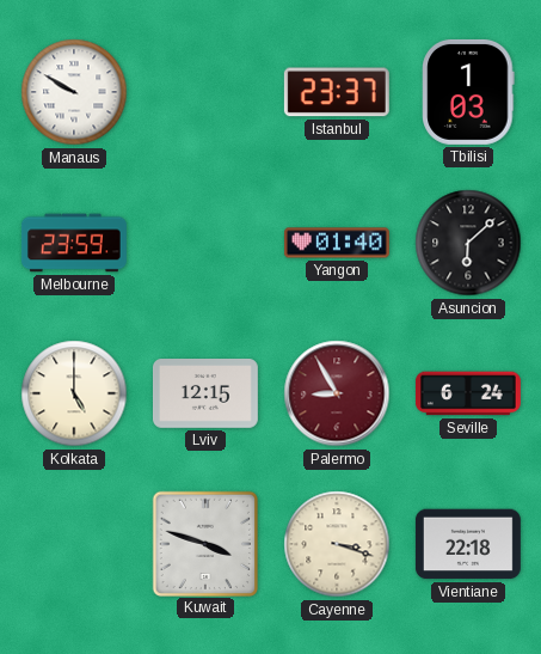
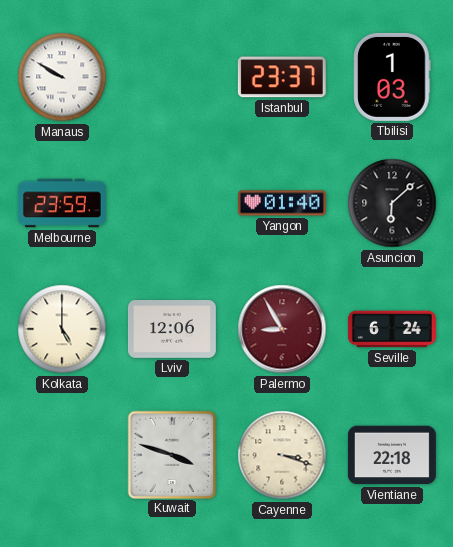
Lviv: 12:15 -> 12:06
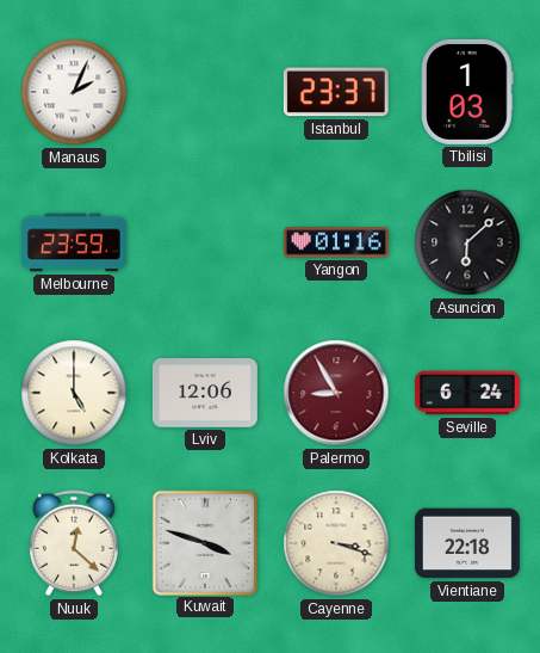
Manaus: 9:50 -> 2:04
Yangon: 01:40 -> 01:16
Nuuk: none -> 12:22
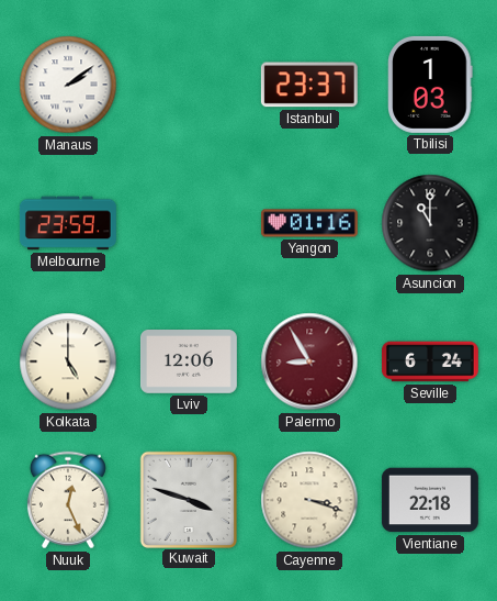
Manaus: 2:04 -> 2:09
Asuncion: 6:08 -> 11:00
Nuuk: 12:22 -> 12:26
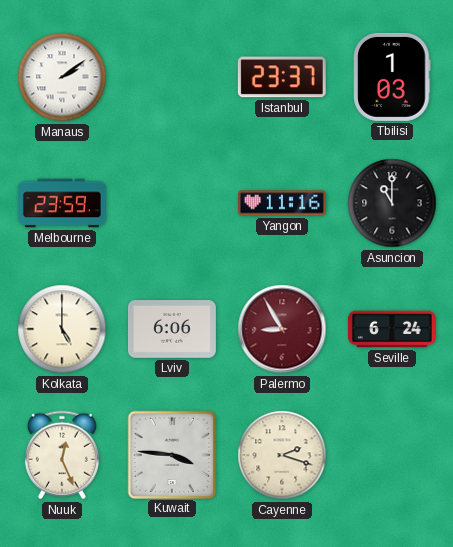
Yangon: 01:16 -> 11:16
Lviv: 12:06 -> 6:06
Kuwait: 3:48 -> 3:46
Cayenne: 3:18 -> 2:18
Vientiane: 22:18 -> none
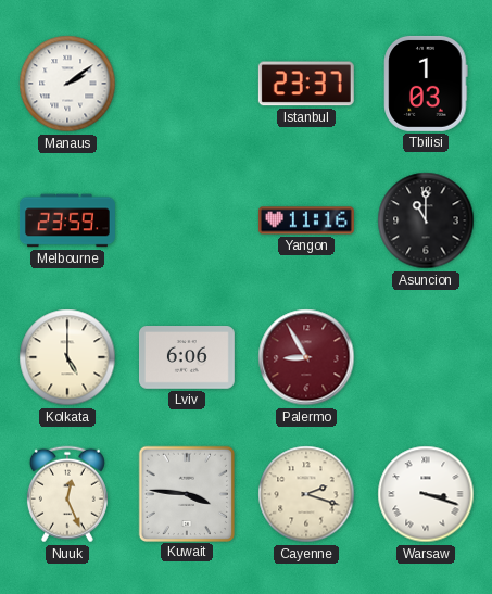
Seville: 6:24 -> none
Warsaw: none -> 3:18
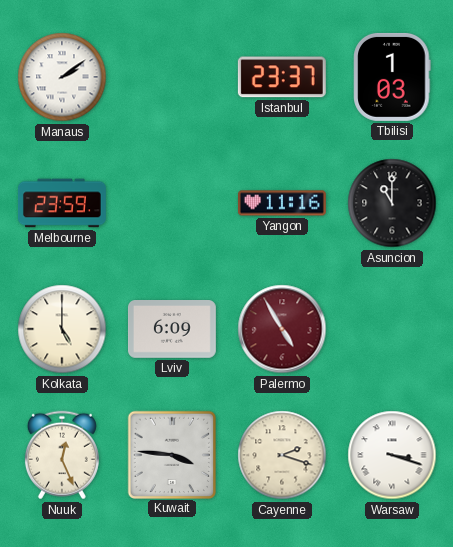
Lviv: 6:06 -> 6:09
Palermo: 8:55 -> 4:55
